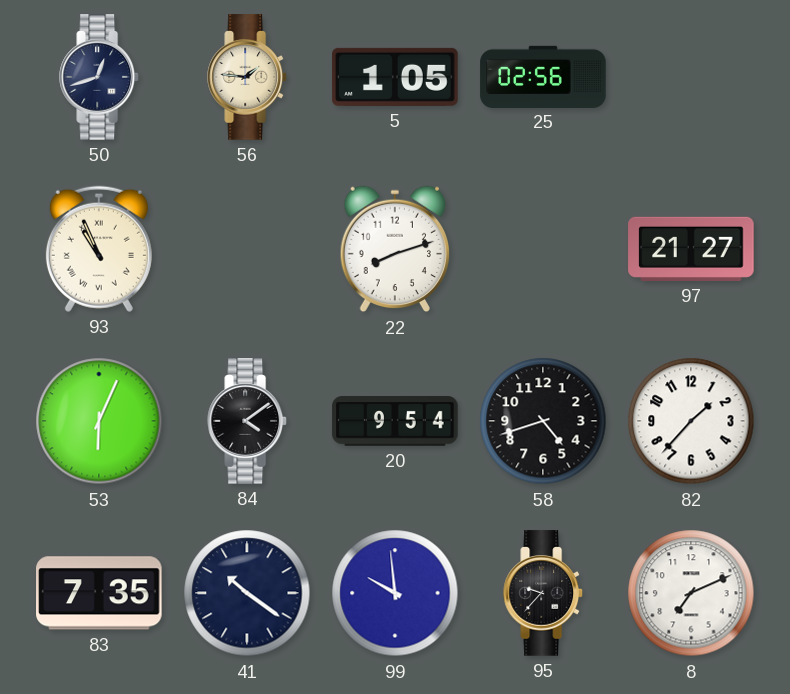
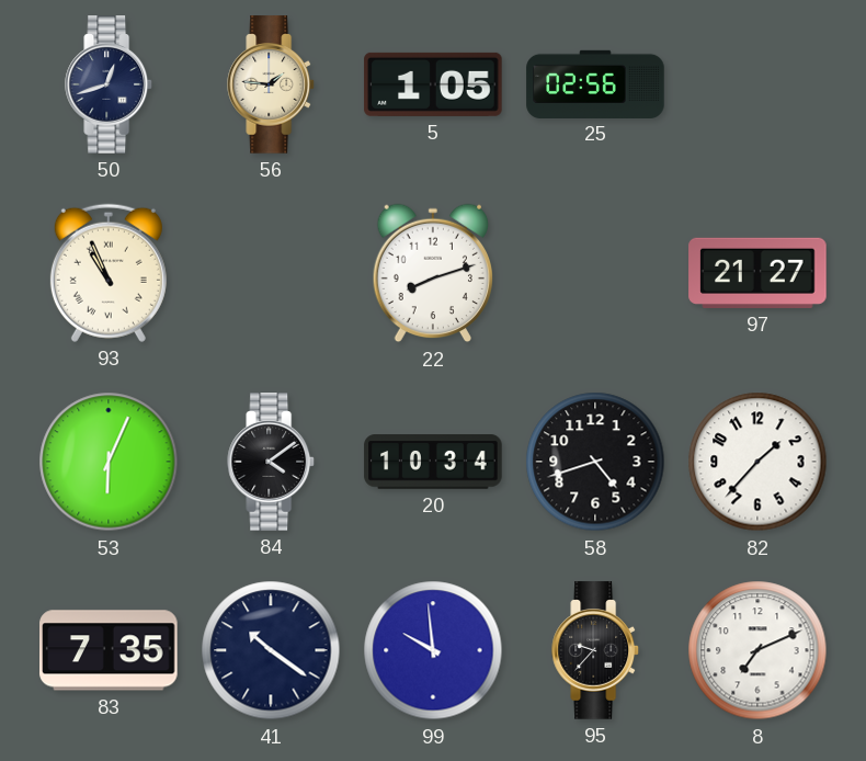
20: 9:54 -> 10:34
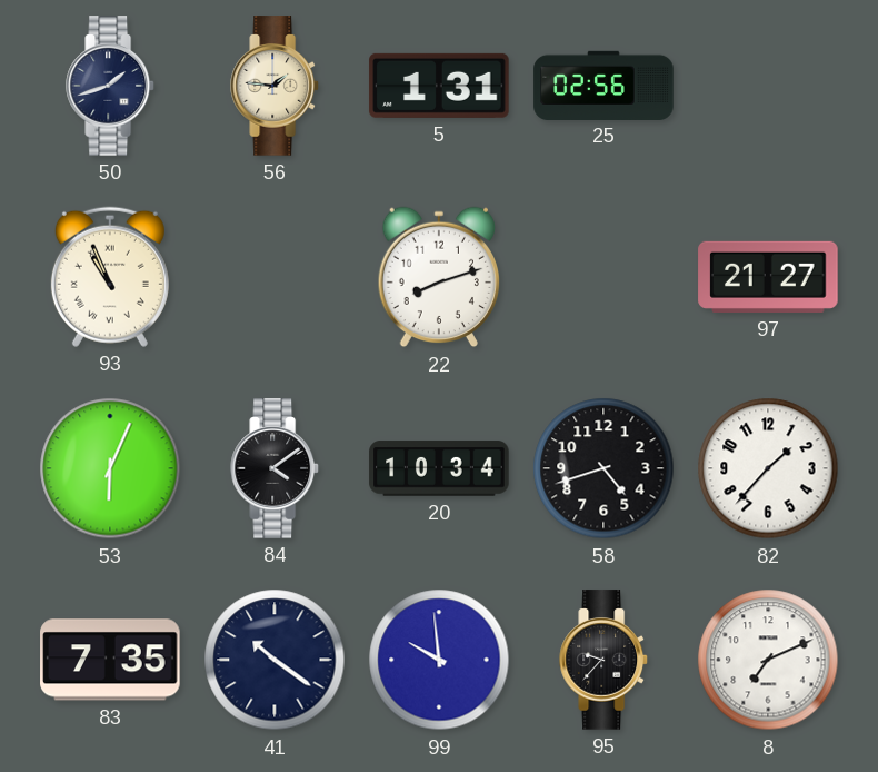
50: 12:42 -> 1:42
5: 1:05 -> 1:31
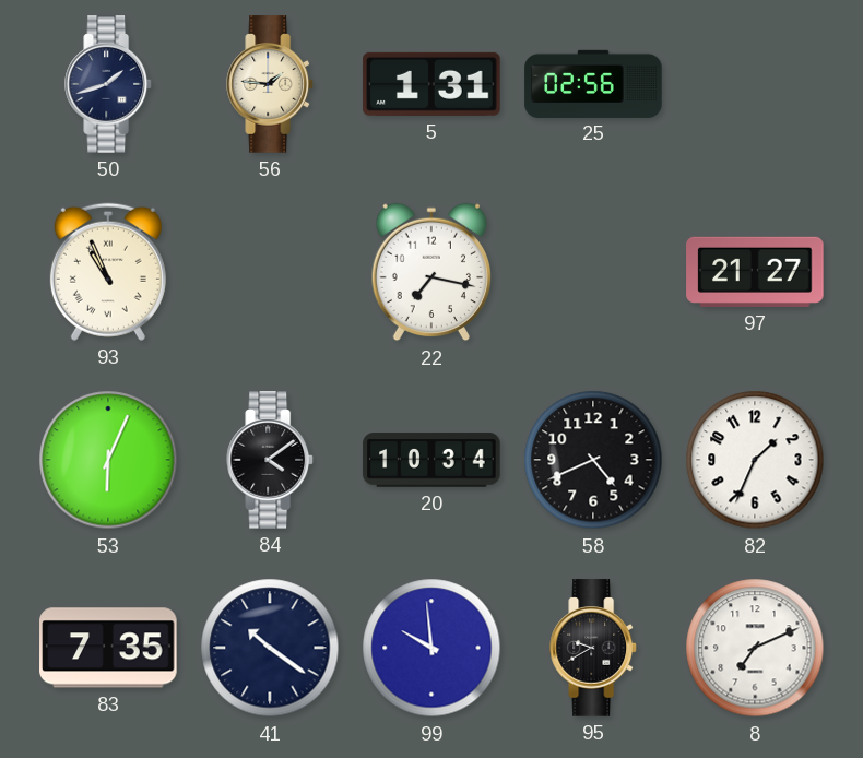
22: 8:12 -> 7:17
58: 4:42 -> 4:41
82: 1:37 -> 1:34
95: 9:37 -> 9:40
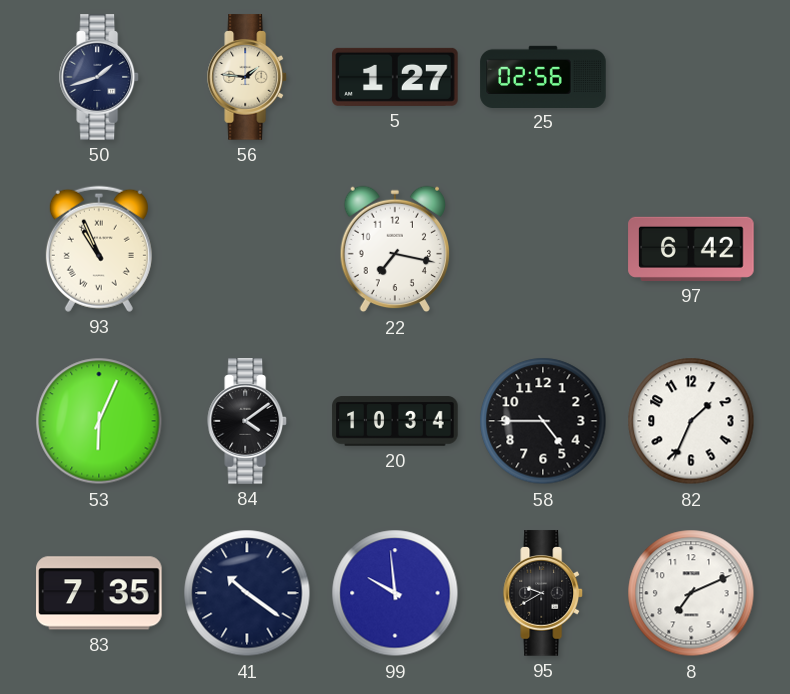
5: 1:31 -> 1:27
97: 21:27 -> 6:42
58: 4:41 -> 4:45
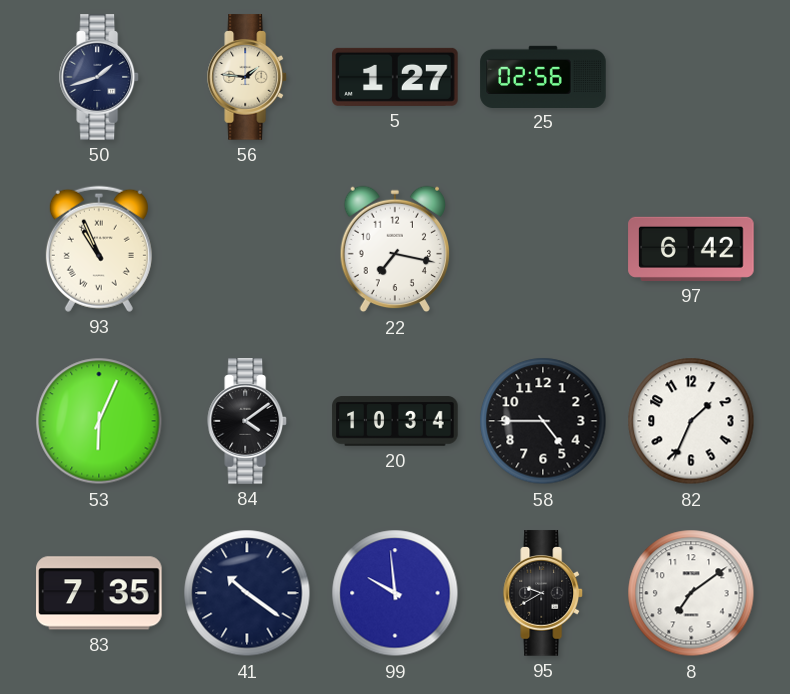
8: 7:11 -> 7:09
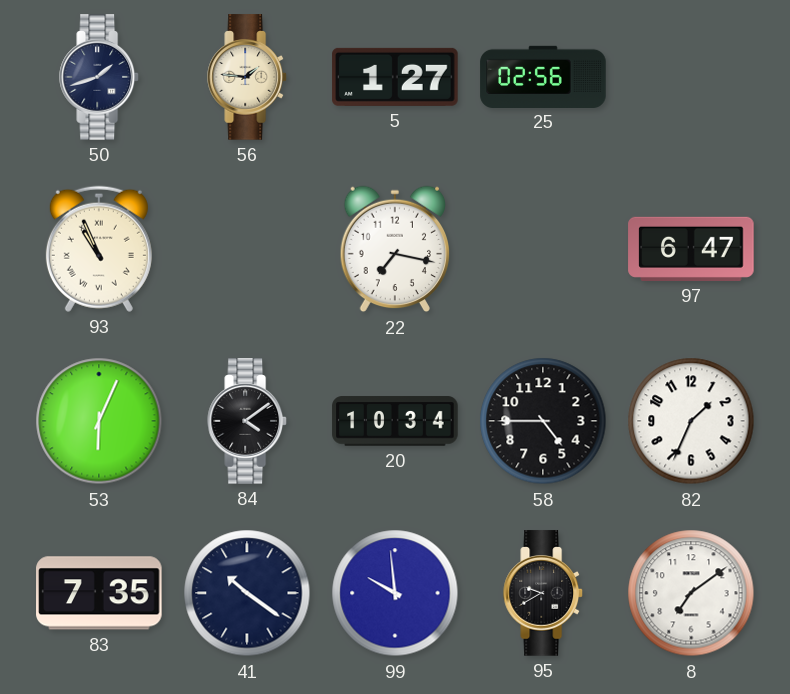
97: 6:42 -> 6:47
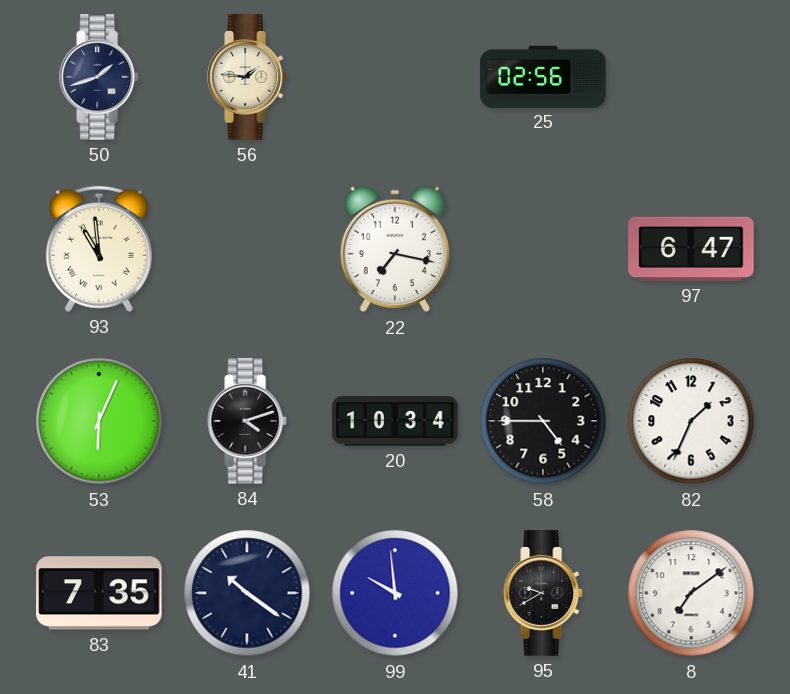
5: 1:27 -> none
93: 10:56 -> 10:59
84: 4:09 -> 4:12
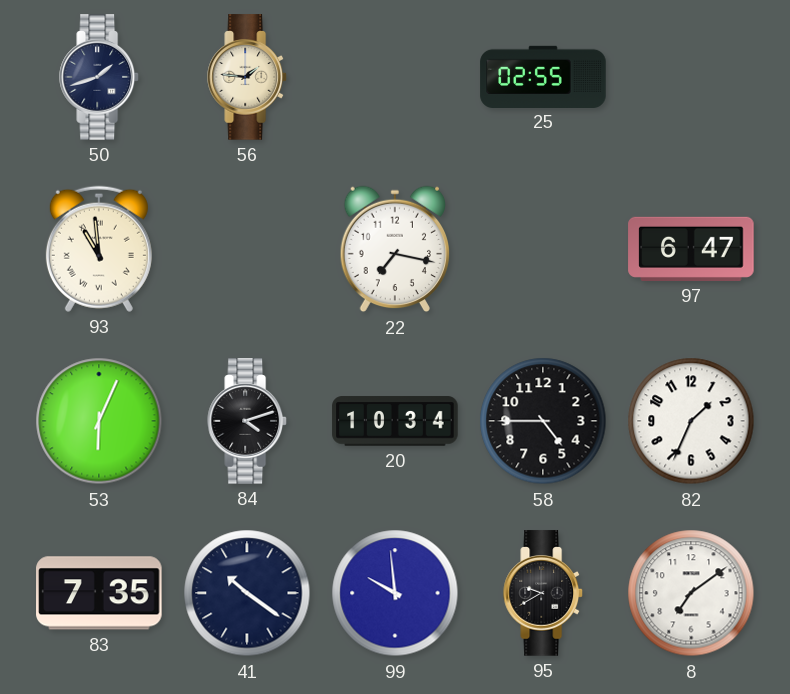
25: 02:56 -> 02:55
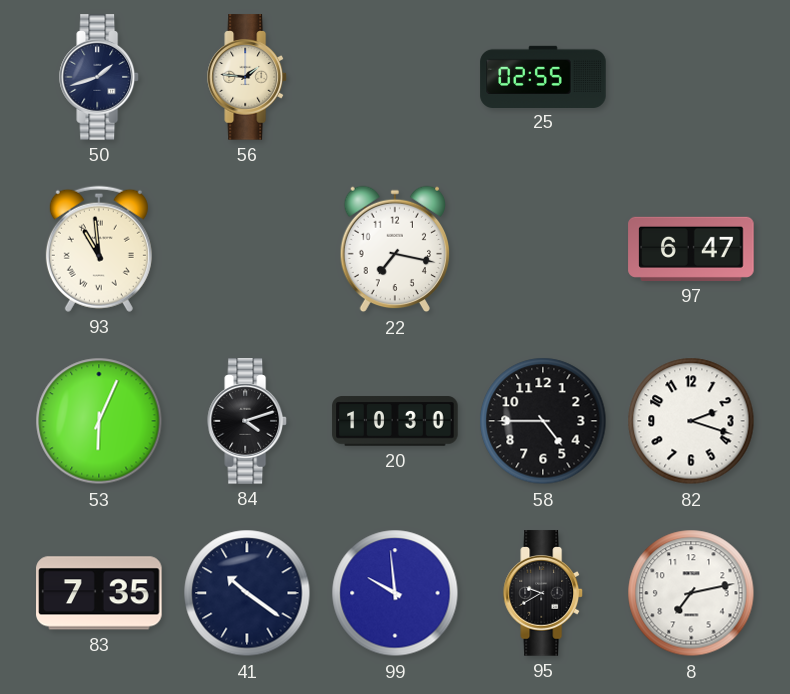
20: 10:34 -> 10:30
82: 1:34 -> 2:18
8: 7:09 -> 7:13
